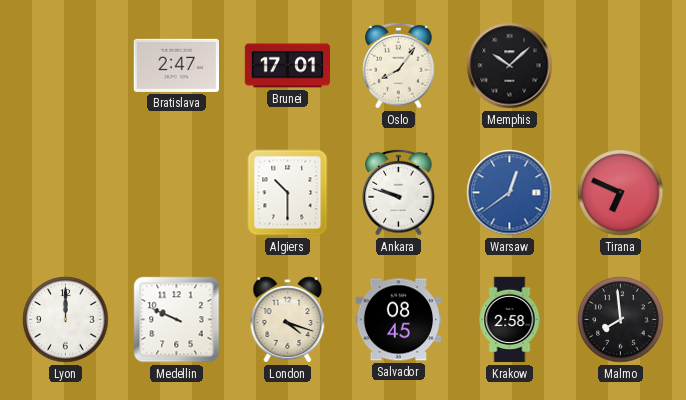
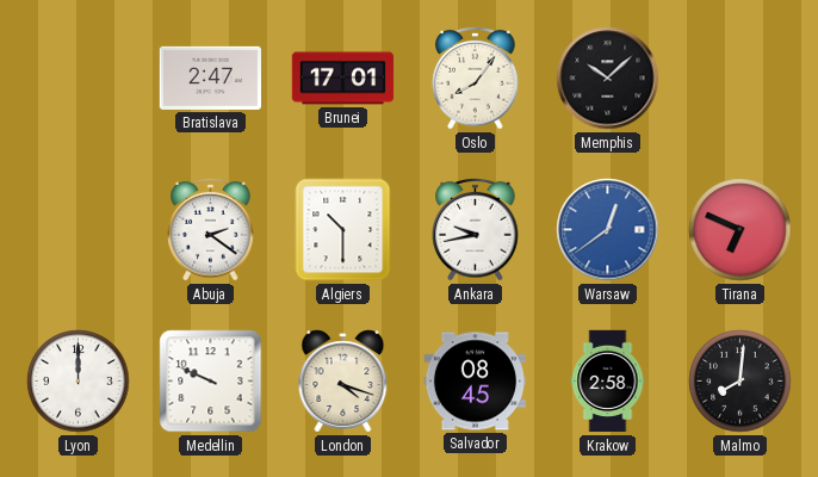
Abuja: none -> 2:21
Ankara: 9:48 -> 9:43
Malmo: 7:59 -> 8:01
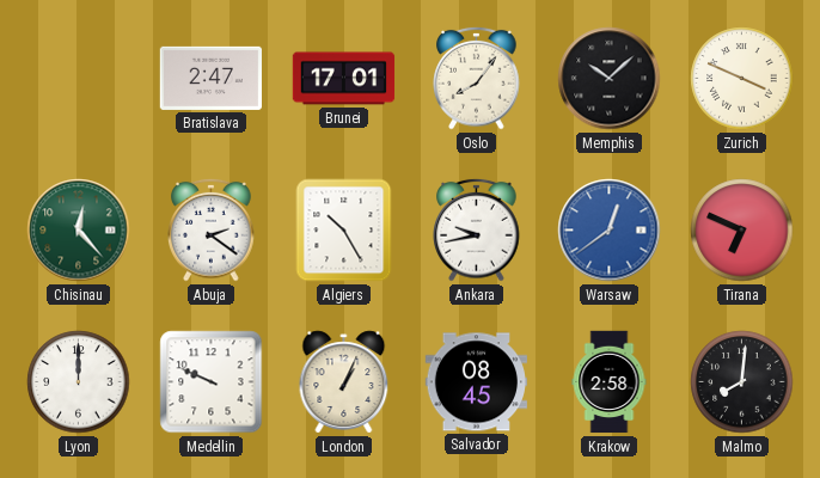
Zurich: none -> 3:49
Chisinau: none -> 12:23
Algiers: 10:30 -> 10:25
London: 4:18 -> 1:04
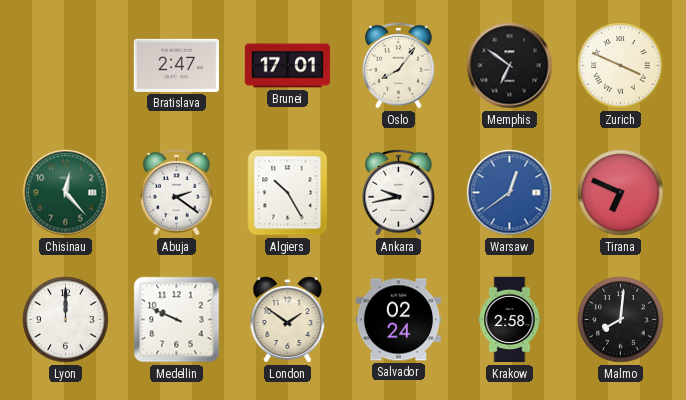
Memphis: 10:08 -> 6:51
London: 1:04 -> 1:51
Salvador: 08:45 -> 02:24
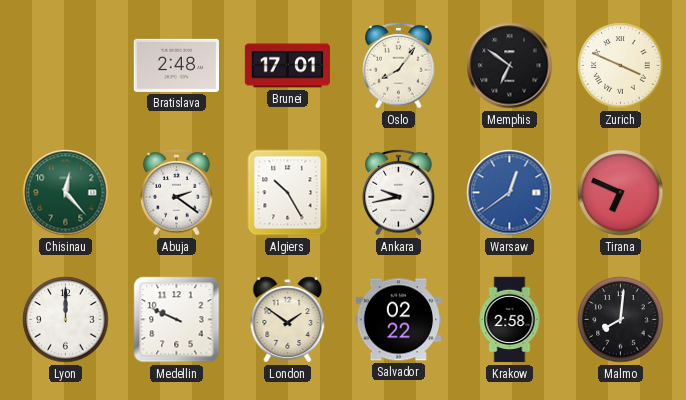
Bratislava: 2:47 -> 2:48
Salvador: 02:24 -> 02:22
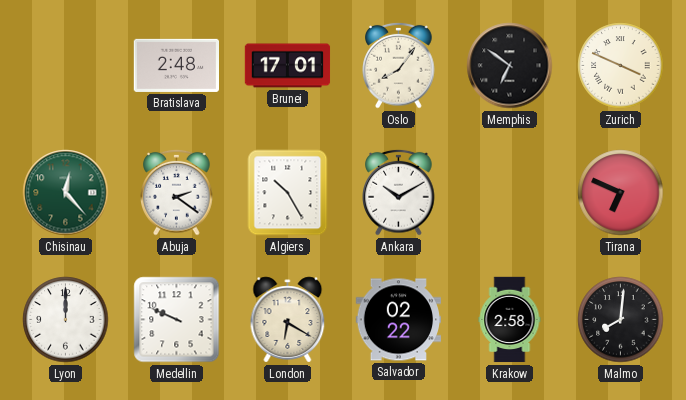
Ankara: 9:43 -> 10:10
Warsaw: 12:39 -> none
London: 1:51 -> 6:20
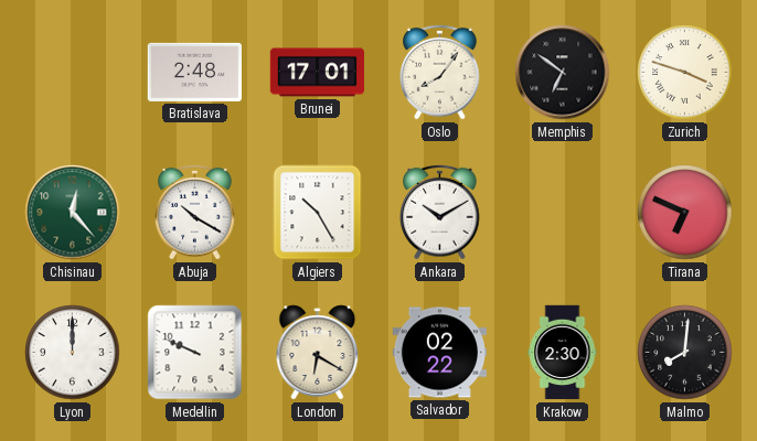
Zurich: 3:49 -> 3:48
Abuja: 2:21 -> 10:20
Krakow: 2:58 -> 2:30
